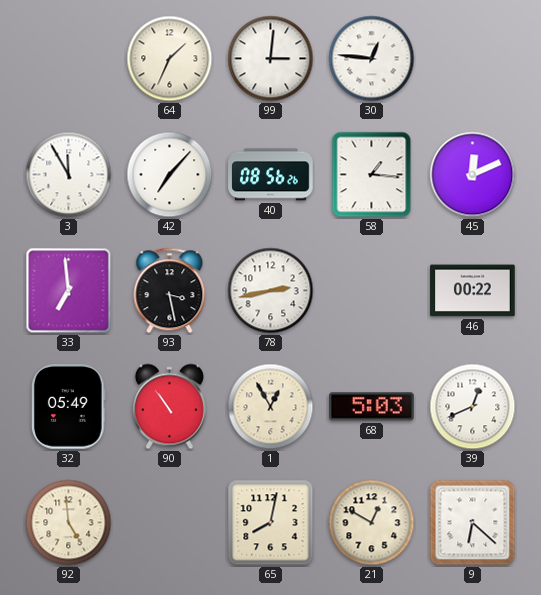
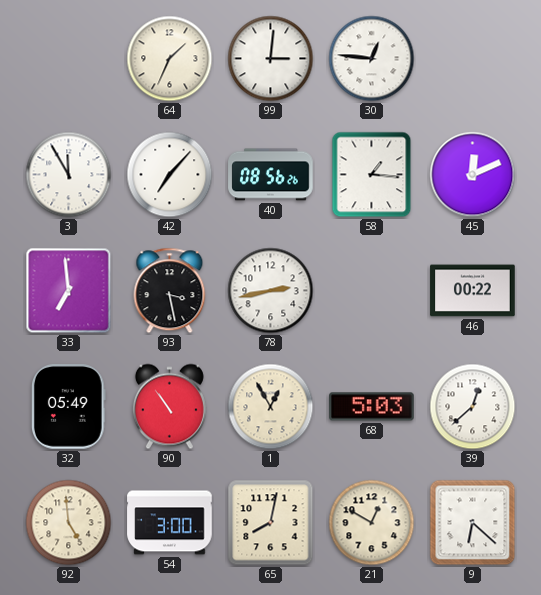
39: 12:41 -> 12:38
54: none -> 3:00
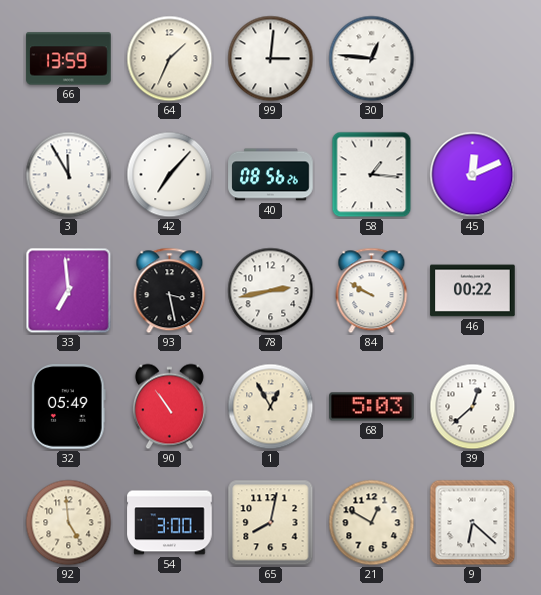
66: none -> 13:59
84: none -> 9:50
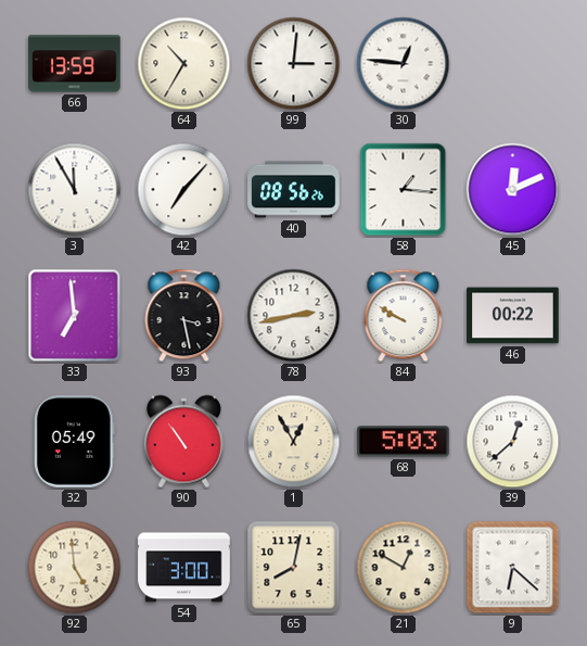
64: 1:34 -> 10:35
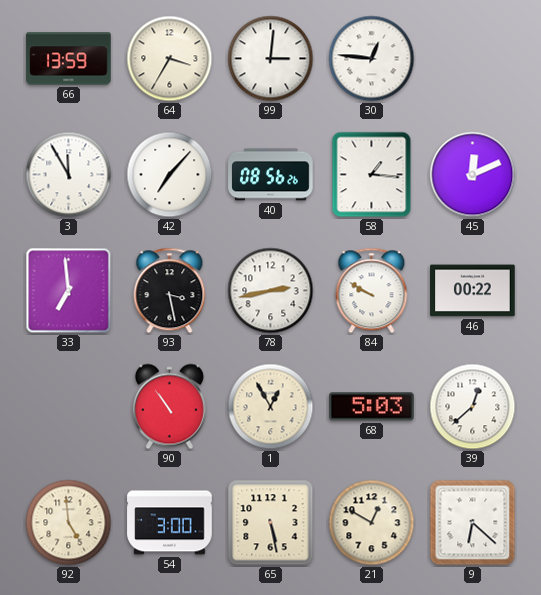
64: 10:35 -> 3:35
32: 05:49 -> none
65: 8:02 -> 5:28
